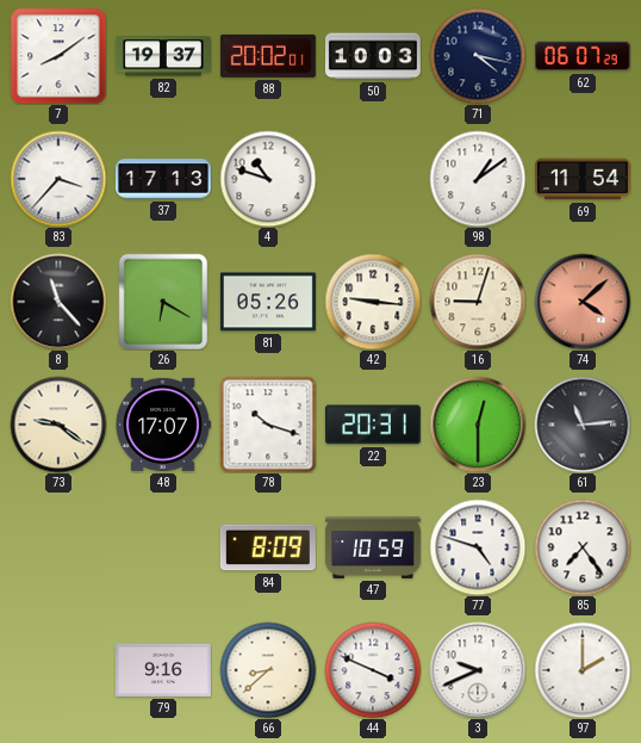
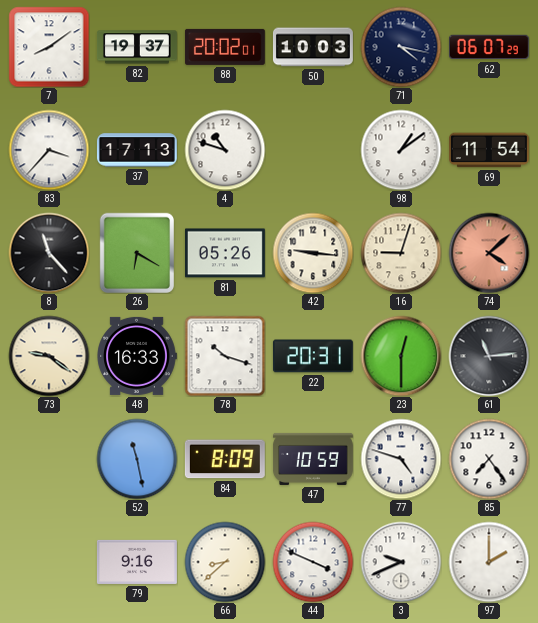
48: 17:07 -> 16:33
52: none -> 11:28
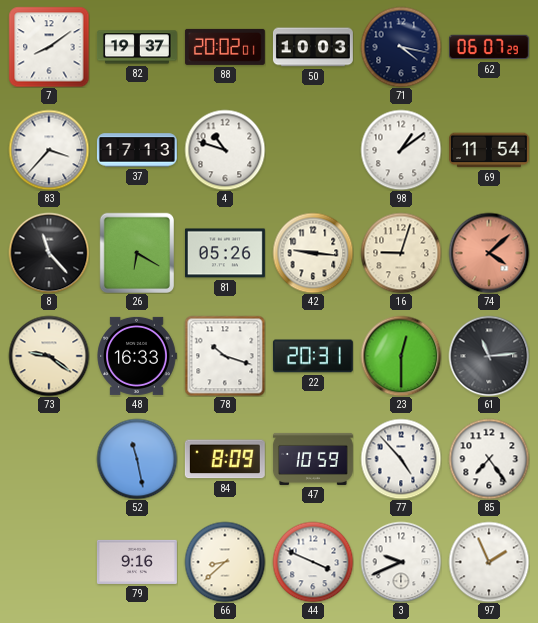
77: 4:48 -> 4:53
97: 2:00 -> 1:56
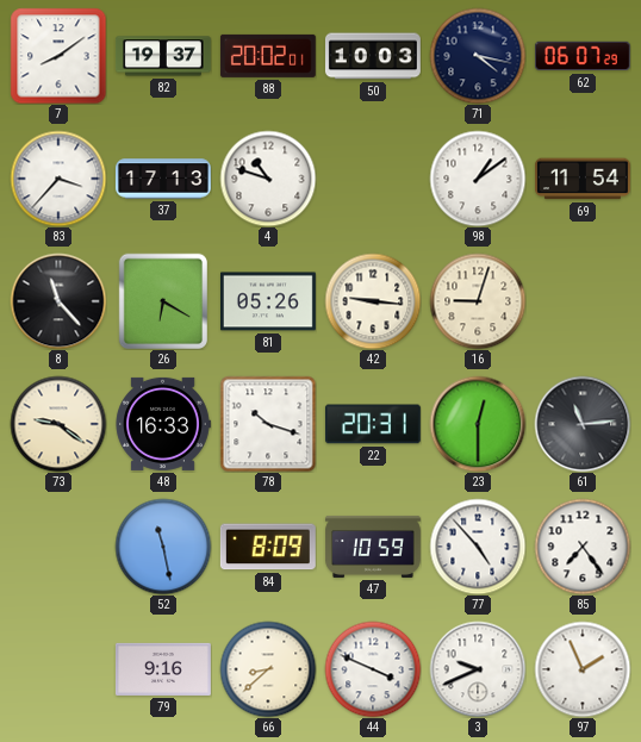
74: 4:08 -> none
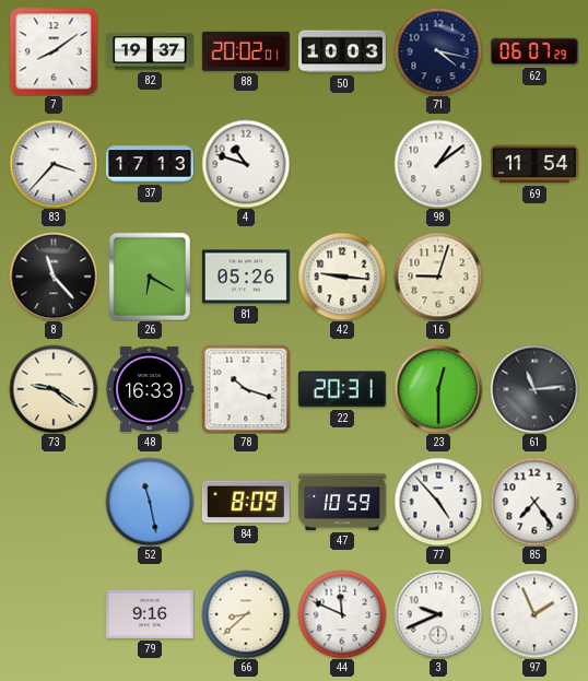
44: 3:49 -> 11:49
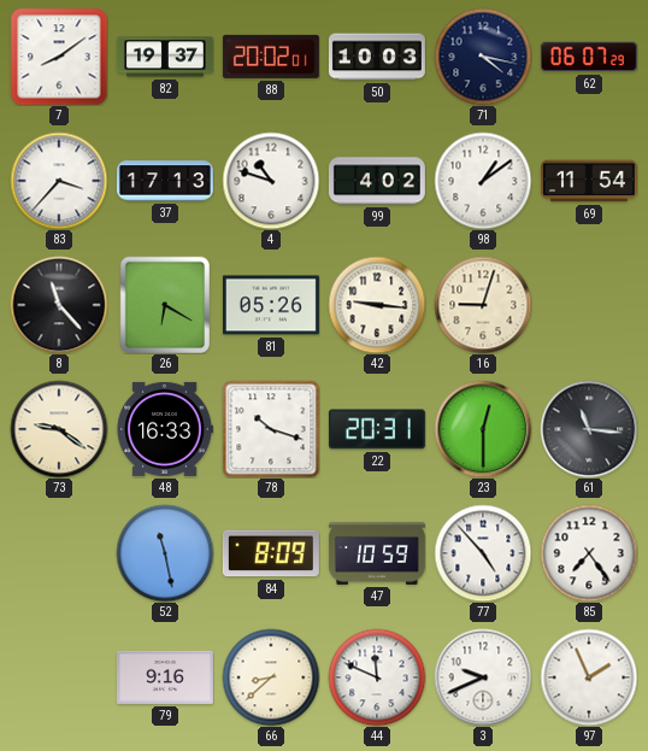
99: none -> 4:02
61: 11:14 -> 11:16
